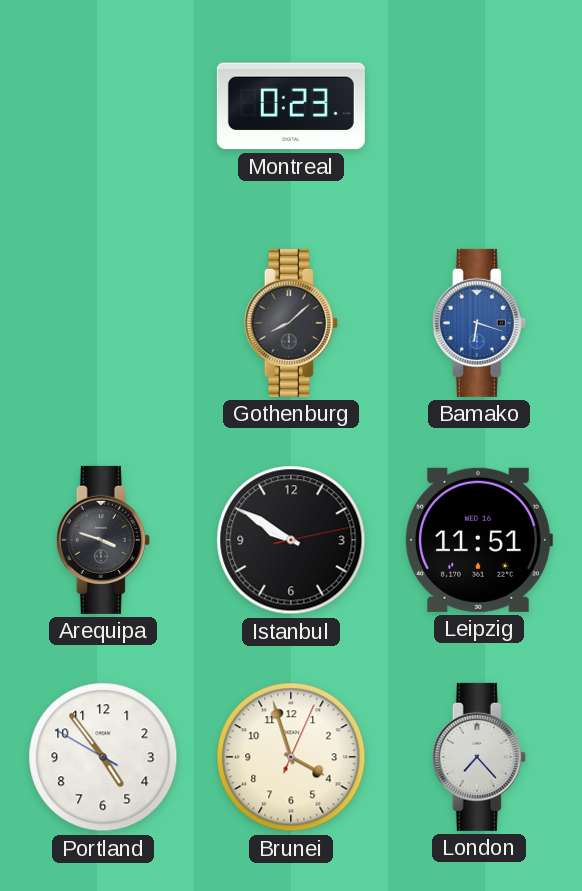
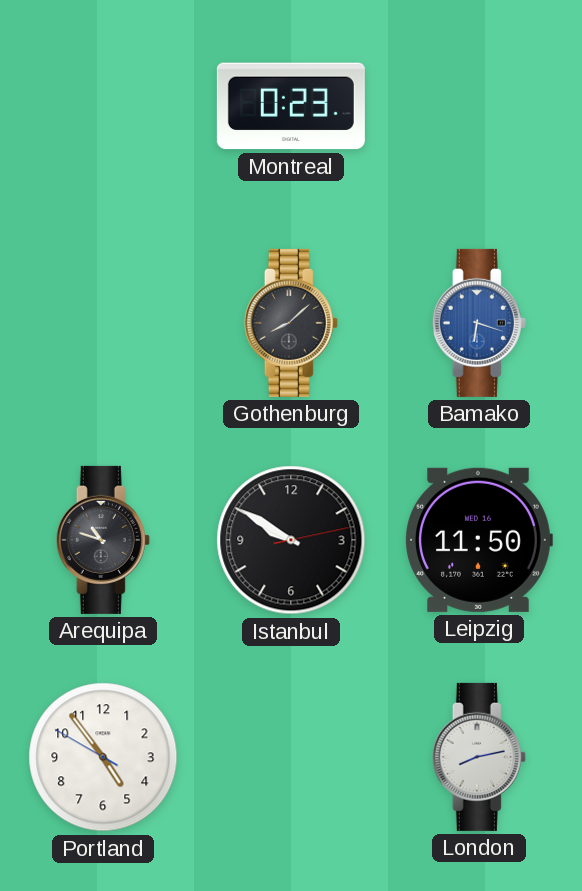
Arequipa: 3:48 -> 10:48
Leipzig: 11:51 -> 11:50
Brunei: 3:57 -> none
London: 7:23 -> 8:13
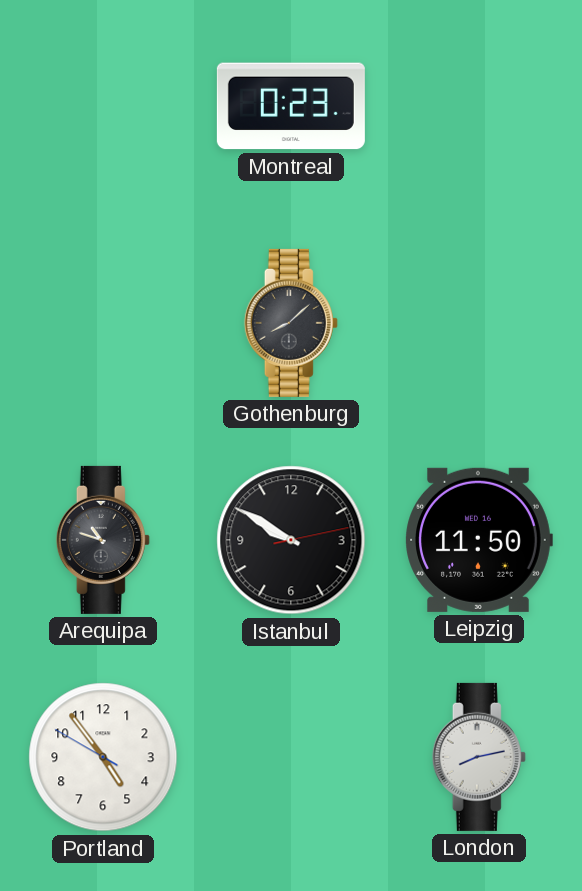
Bamako: 6:18 -> none
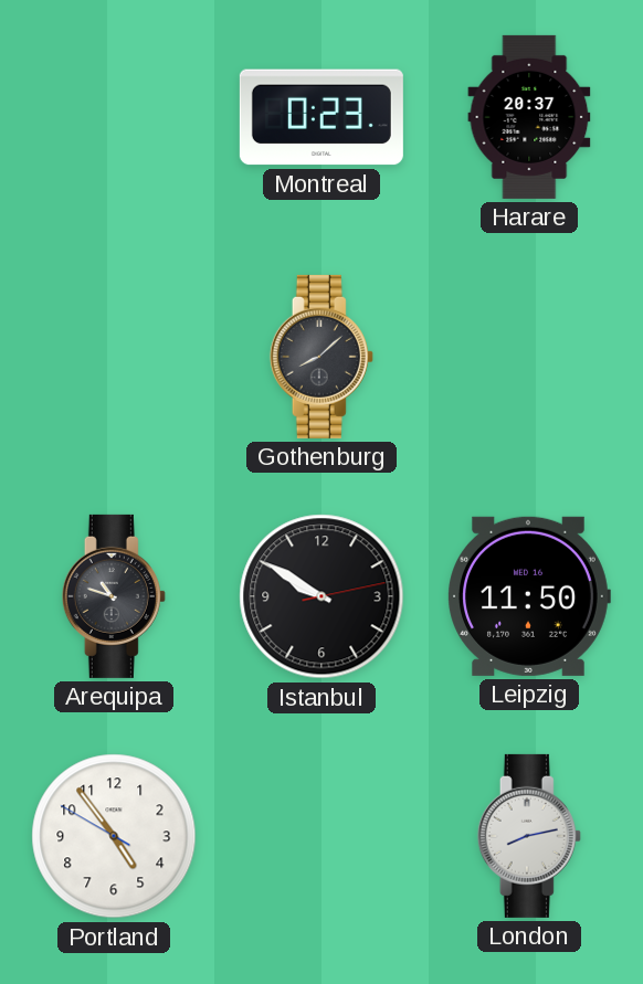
Harare: none -> 20:37
